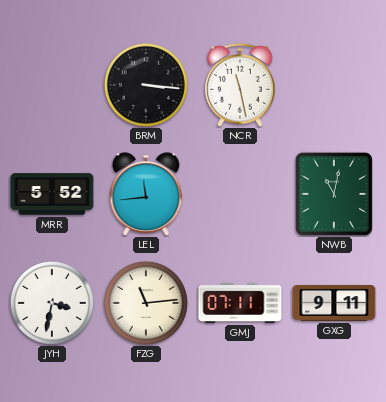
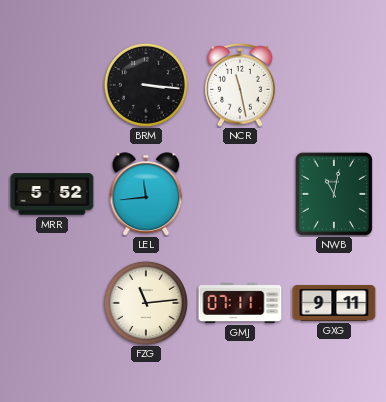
JYH: 3:32 -> none
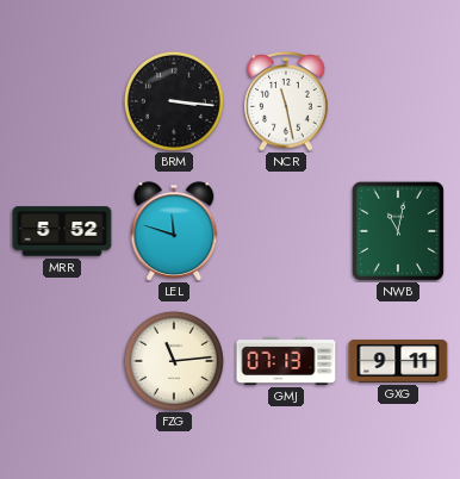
LEL: 11:44 -> 11:48
GMJ: 07:11 -> 07:13
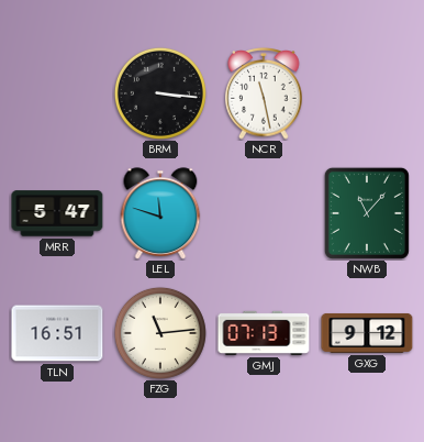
MRR: 5:52 -> 5:47
NWB: 11:02 -> 11:07
TLN: none -> 16:51
GXG: 9:11 -> 9:12
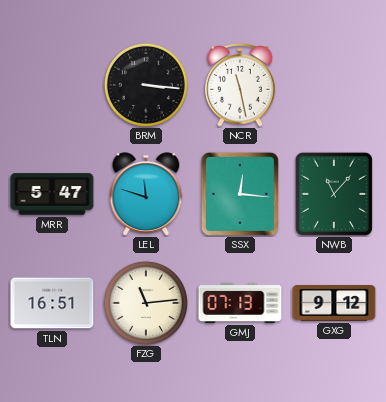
SSX: none -> 12:16
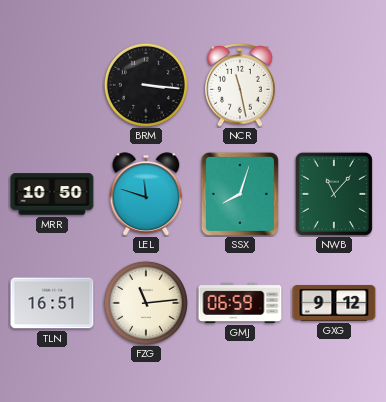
MRR: 5:47 -> 10:50
SSX: 12:16 -> 8:03
GMJ: 07:13 -> 06:59
